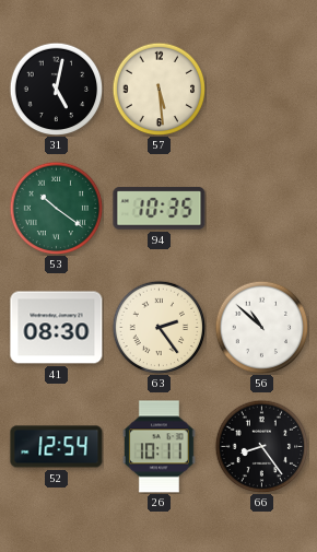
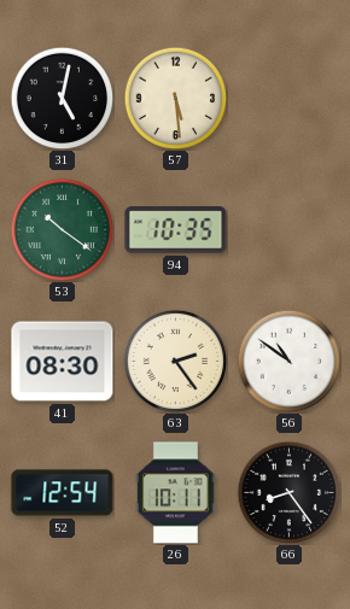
56: 10:52 -> 10:51
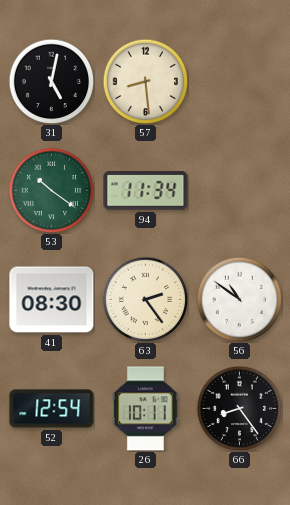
57: 5:29 -> 8:29
94: 10:35 -> 11:34
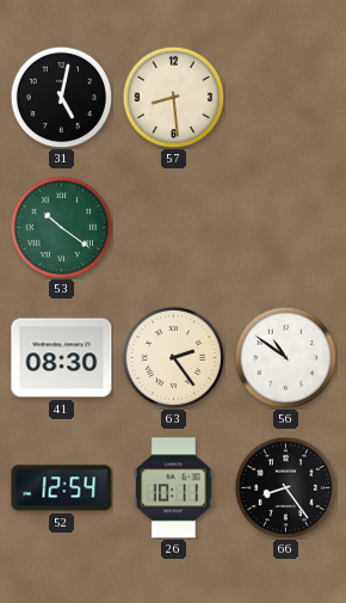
94: 11:34 -> none
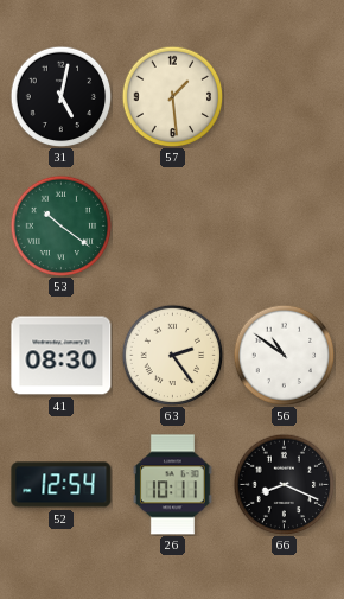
57: 8:29 -> 1:29
66: 8:24 -> 8:19
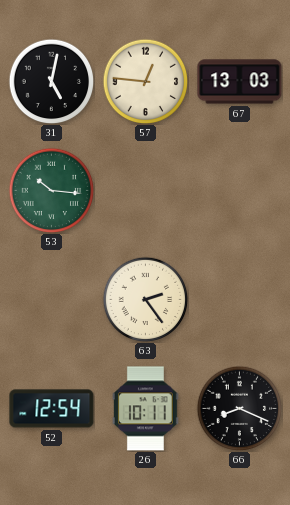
57: 1:29 -> 12:46
67: none -> 13:03
53: 10:21 -> 10:16
41: 08:30 -> none
56: 10:51 -> none
